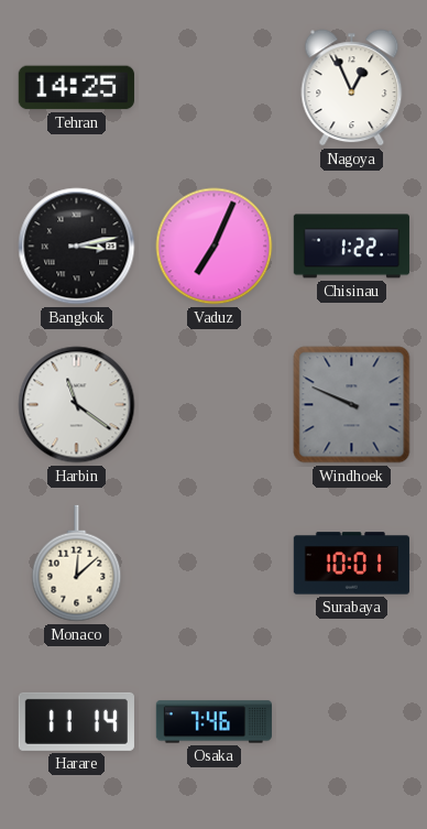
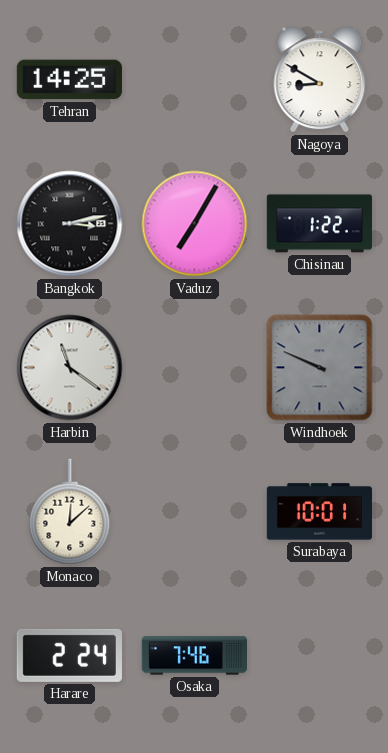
Nagoya: 12:56 -> 8:50
Vaduz: 7:04 -> 7:05
Harare: 11:14 -> 2:24
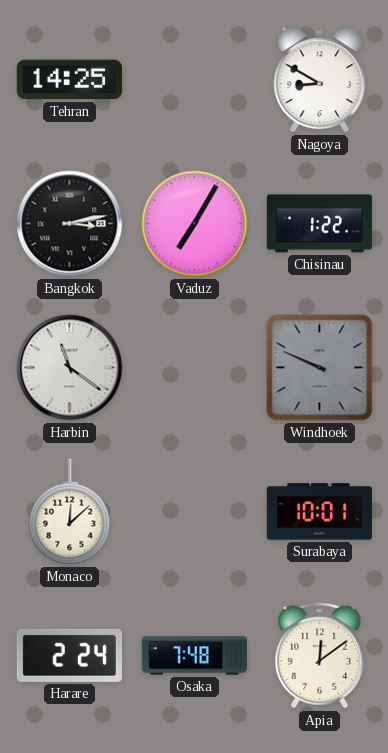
Osaka: 7:46 -> 7:48
Apia: none -> 12:09
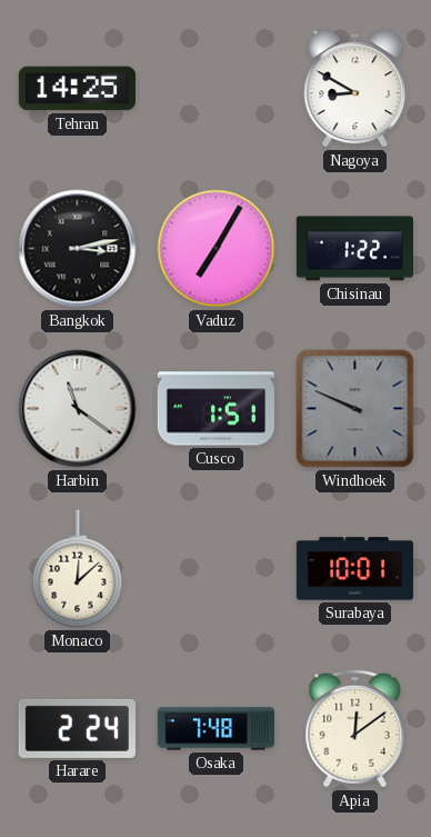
Cusco: none -> 1:51
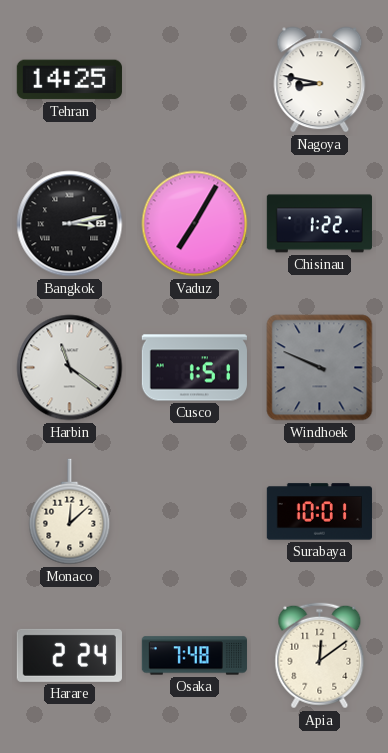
Nagoya: 8:50 -> 8:47
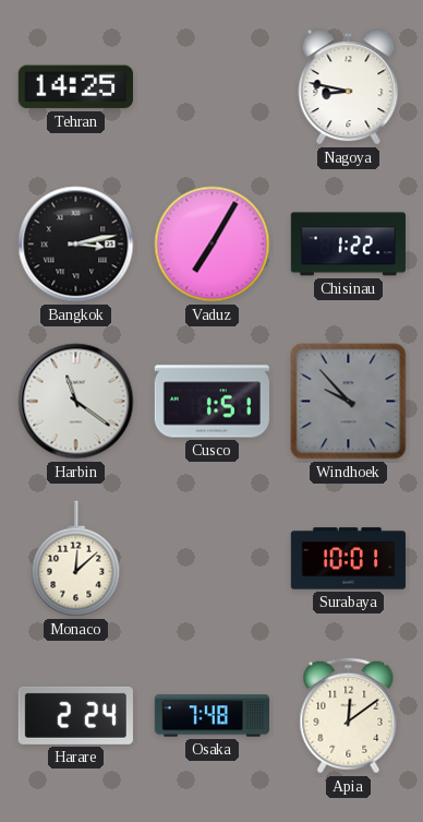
Windhoek: 9:49 -> 9:53
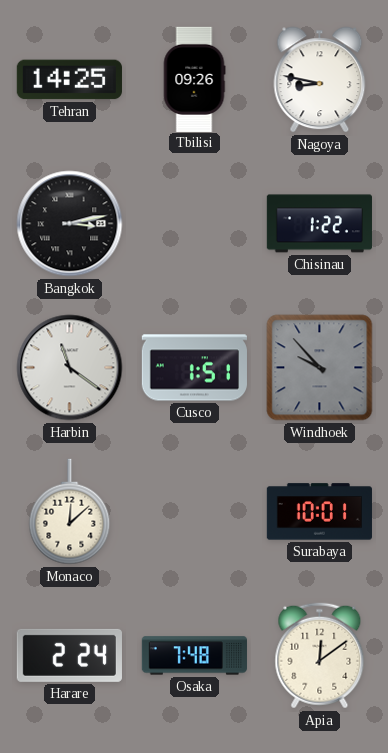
Tbilisi: none -> 09:26
Vaduz: 7:05 -> none
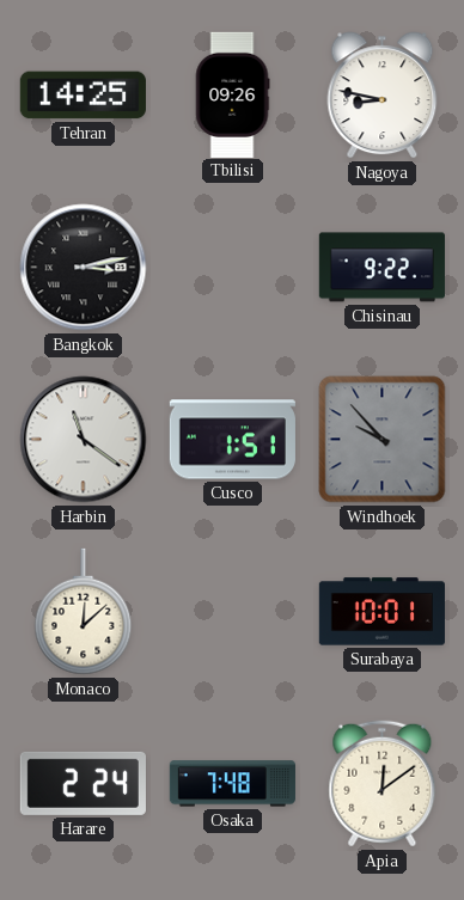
Chisinau: 1:22 -> 9:22
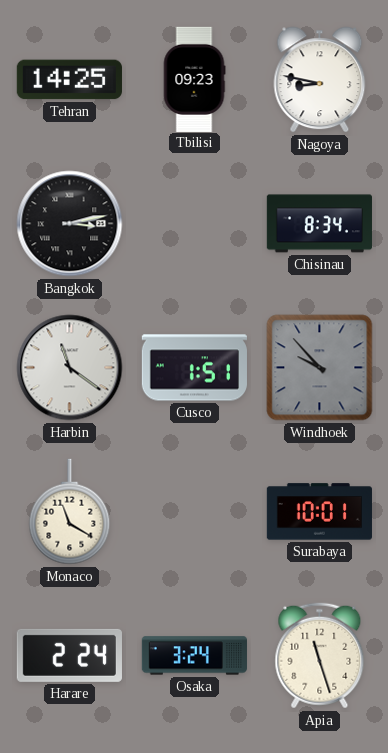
Tbilisi: 09:26 -> 09:23
Chisinau: 9:22 -> 8:34
Monaco: 12:08 -> 11:20
Osaka: 7:48 -> 3:24
Apia: 12:09 -> 11:27
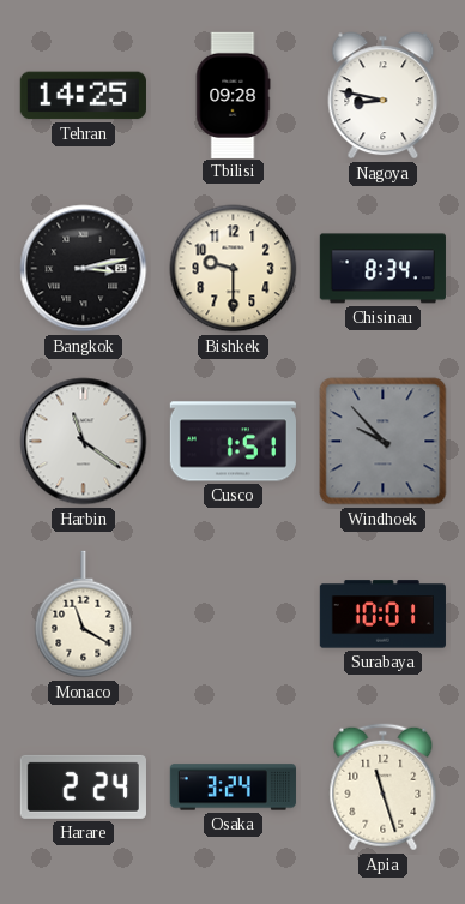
Tbilisi: 09:23 -> 09:28
Bishkek: none -> 9:30
